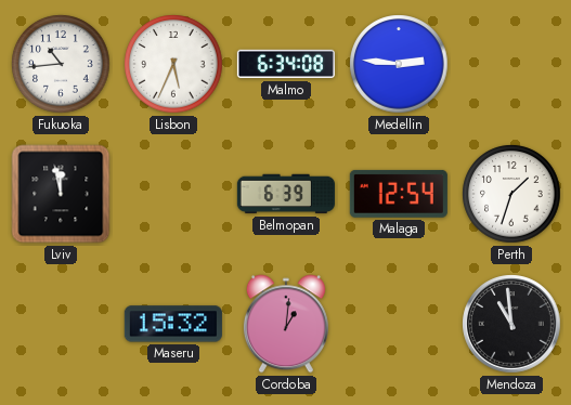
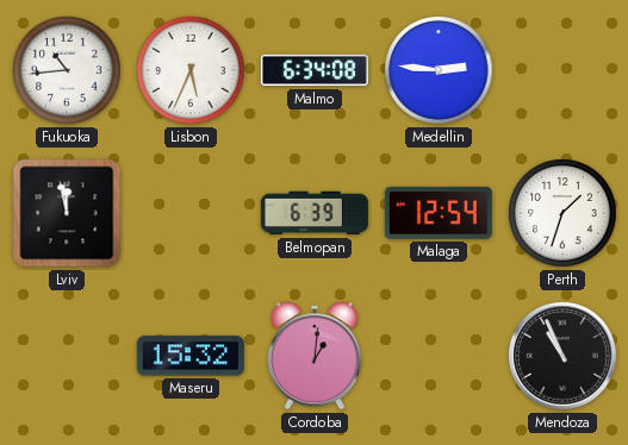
Mendoza: 10:59 -> 10:56
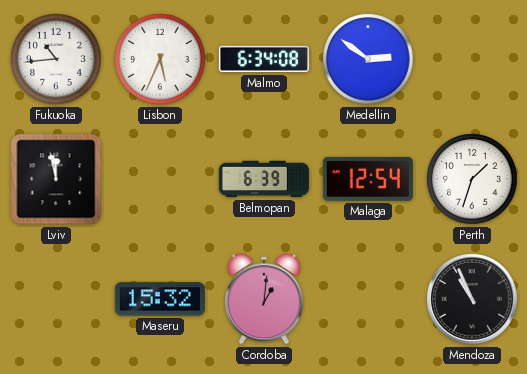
Medellin: 2:46 -> 2:51
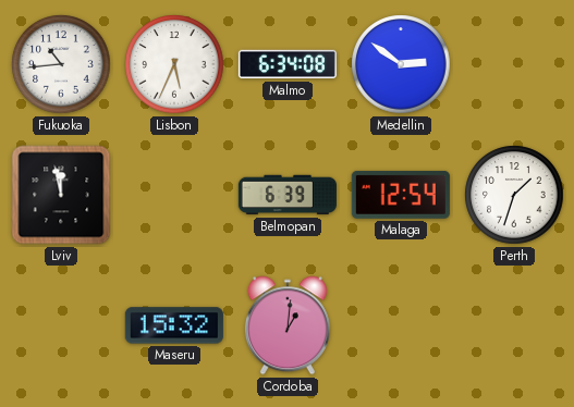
Mendoza: 10:56 -> none
